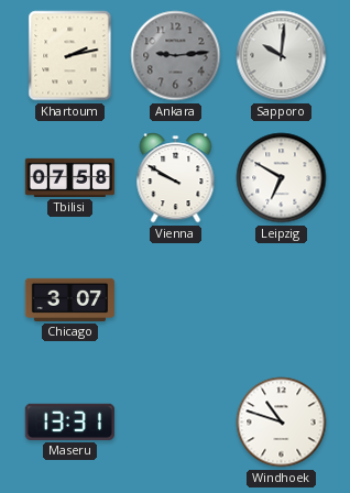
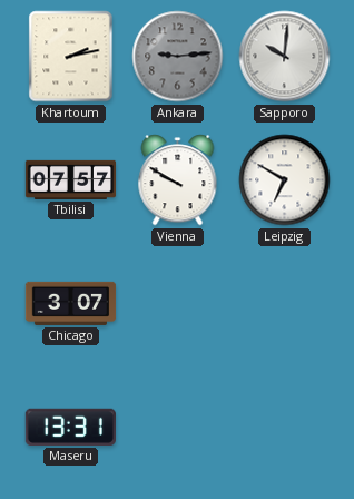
Tbilisi: 07:58 -> 07:57
Windhoek: 10:48 -> none
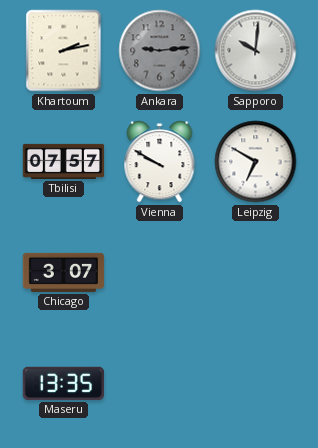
Maseru: 13:31 -> 13:35
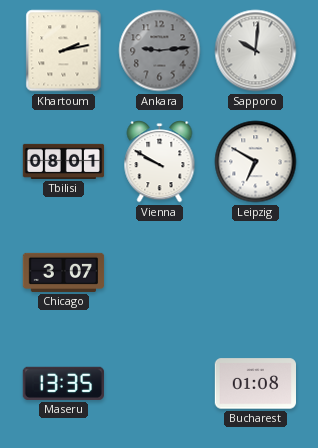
Tbilisi: 07:57 -> 08:01
Bucharest: none -> 01:08
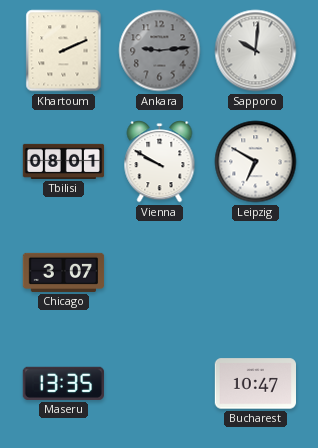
Khartoum: 2:13 -> 2:11
Bucharest: 01:08 -> 10:47
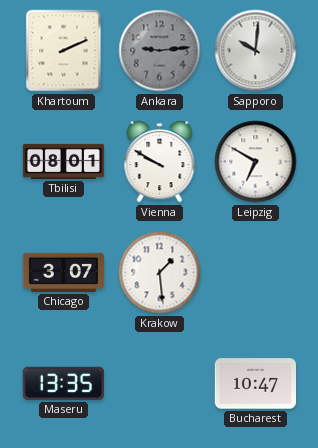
Krakow: none -> 1:29
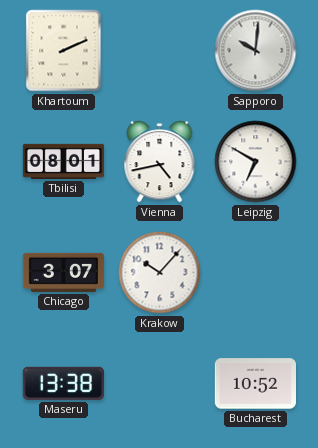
Ankara: 9:14 -> none
Vienna: 9:50 -> 4:43
Krakow: 1:29 -> 10:07
Maseru: 13:35 -> 13:38
Bucharest: 10:47 -> 10:52
